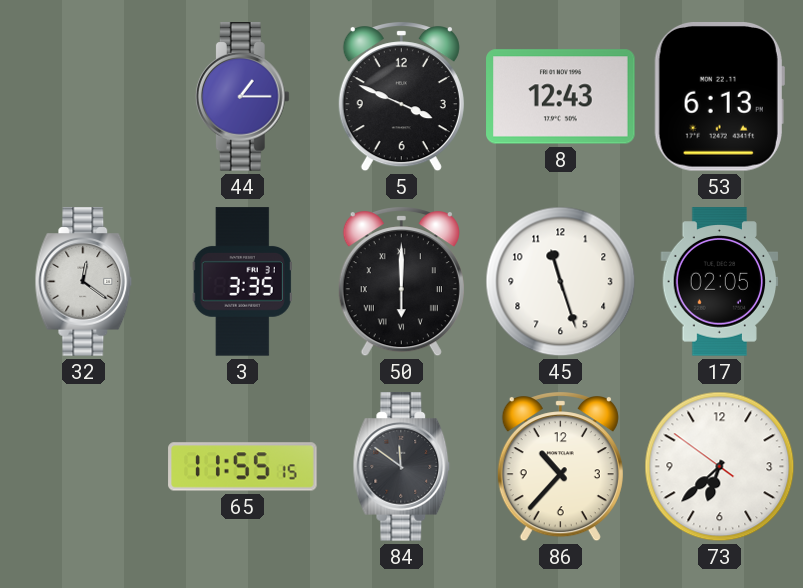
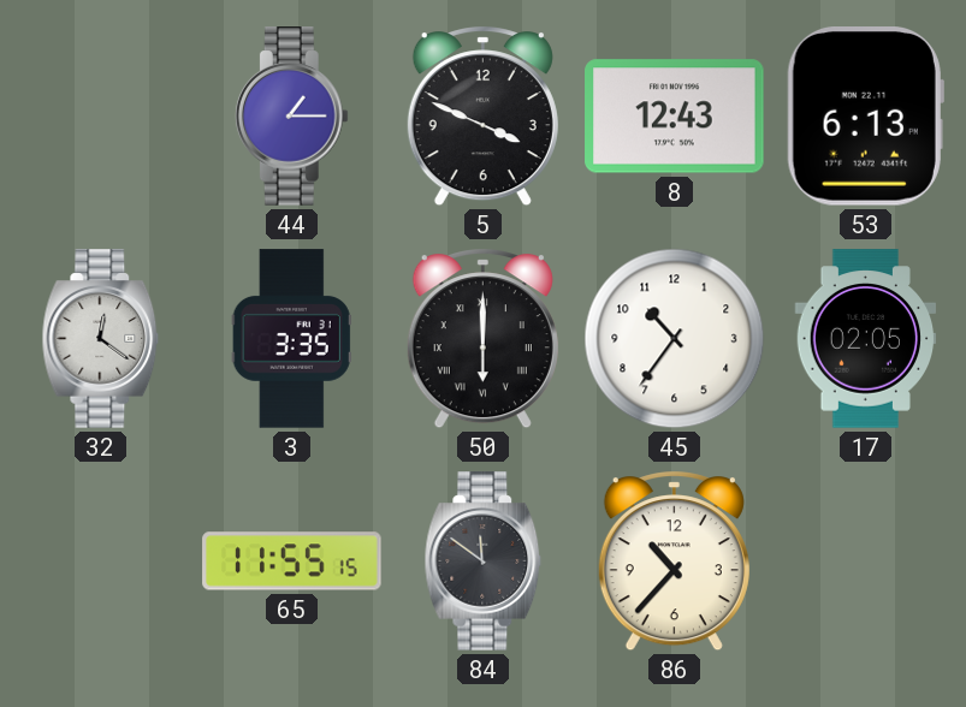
45: 11:27 -> 10:36
73: 6:37 -> none
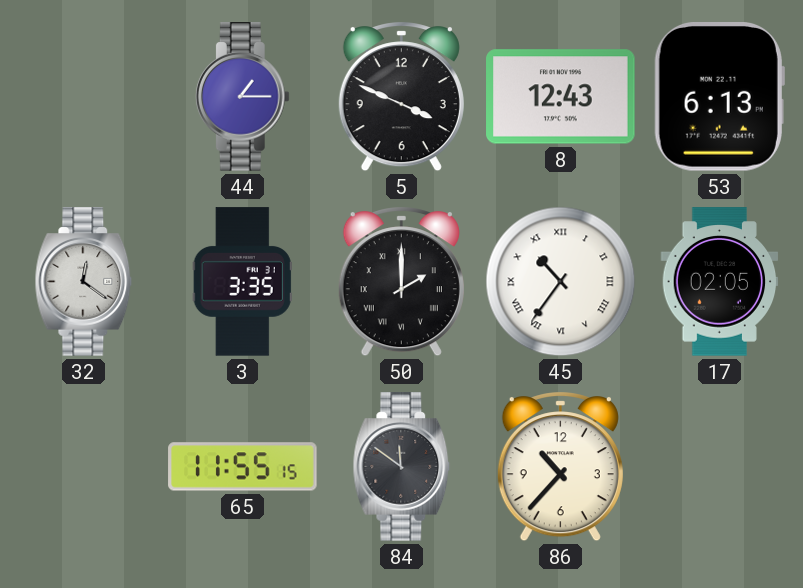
50: 6:00 -> 2:00
45 numerals: Arabic -> Roman
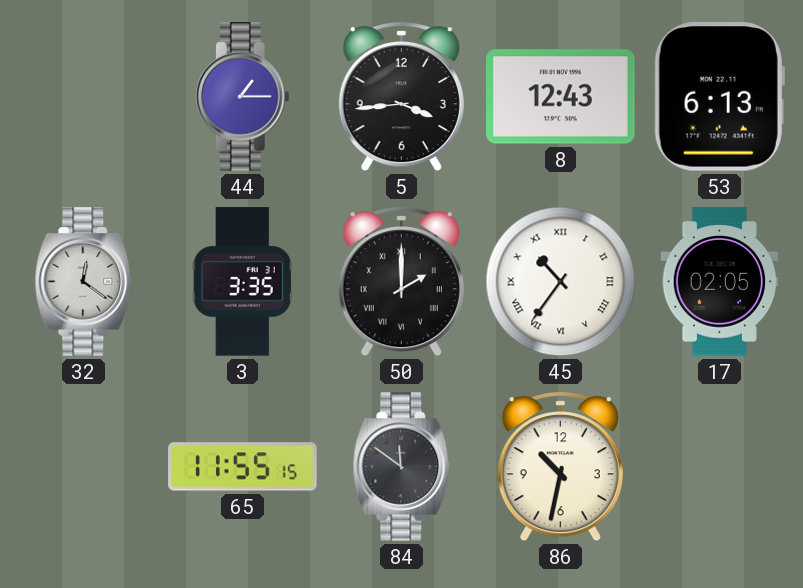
5: 3:49 -> 3:44
86: 10:37 -> 10:32
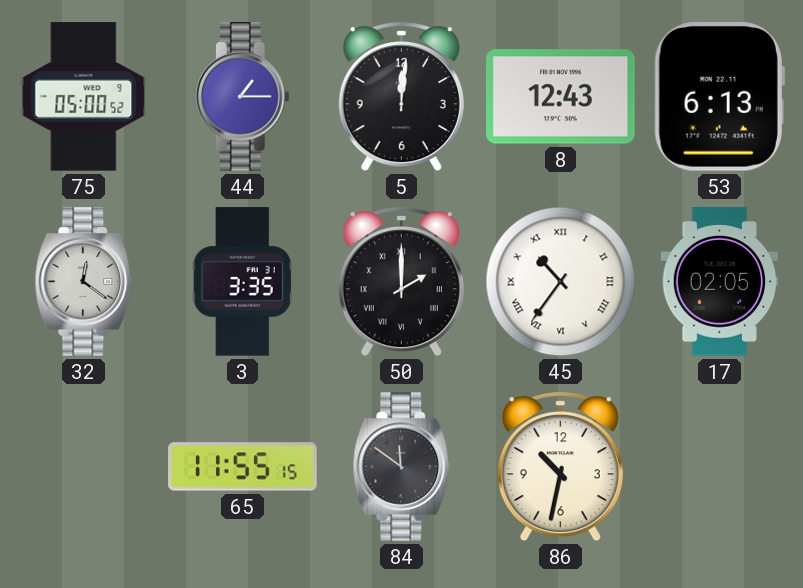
75: none -> 05:00
5: 3:44 -> 12:01
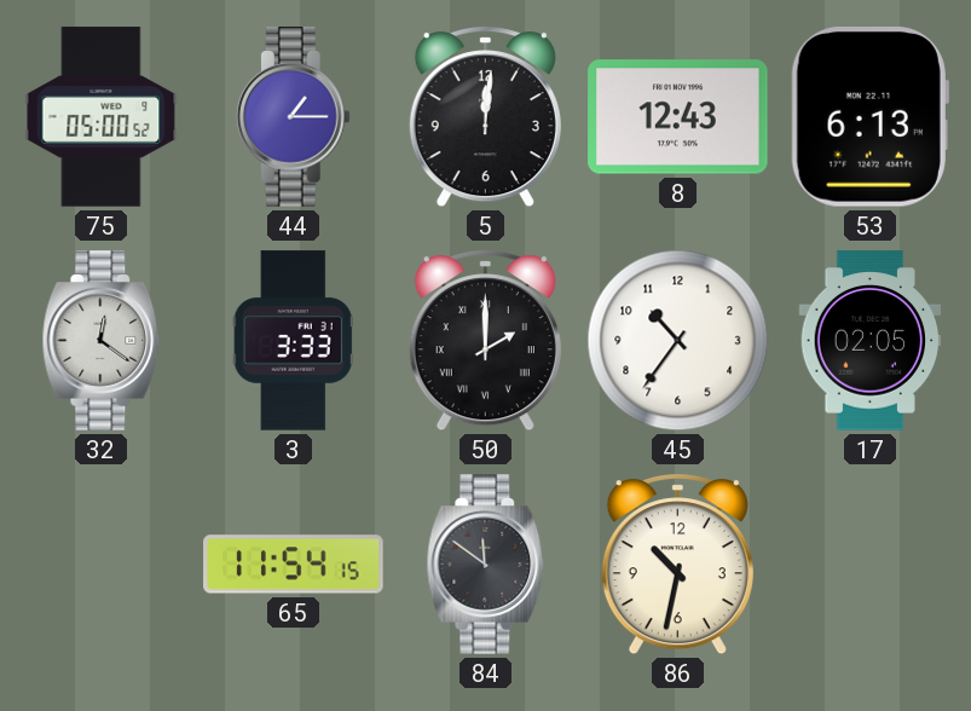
3: 3:35 -> 3:33
45 numerals: Roman -> Arabic
65: 11:55 -> 11:54
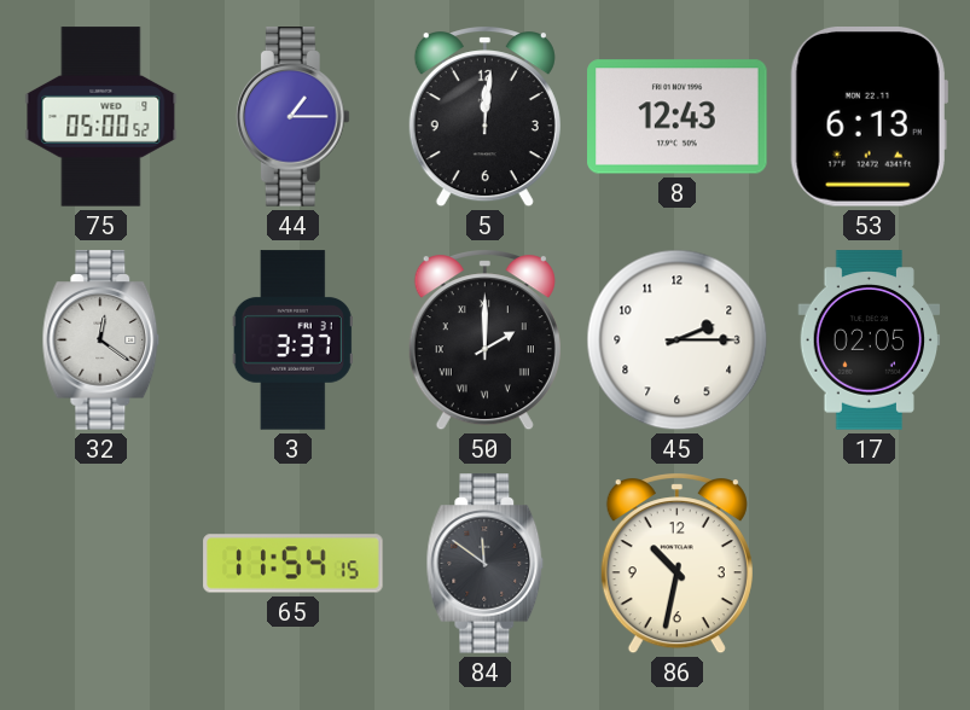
3: 3:33 -> 3:37
45: 10:36 -> 2:15
